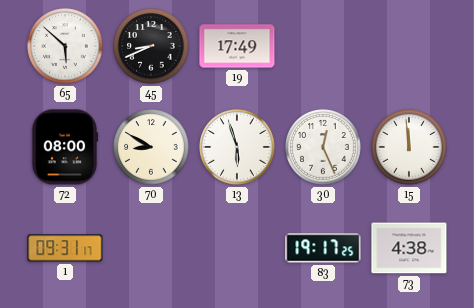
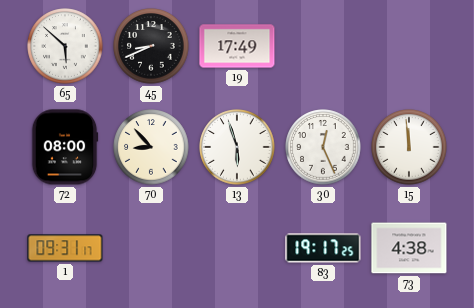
70: 8:50 -> 8:53
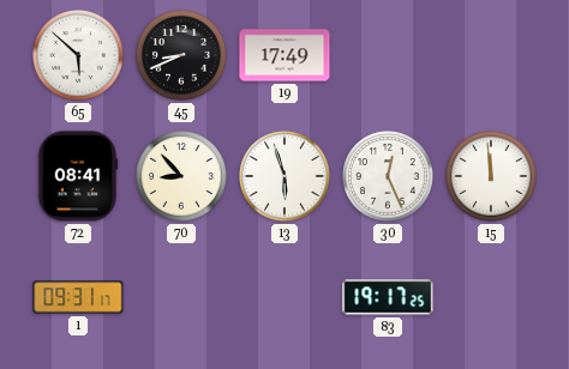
72: 08:00 -> 08:41
73: 4:38 -> none
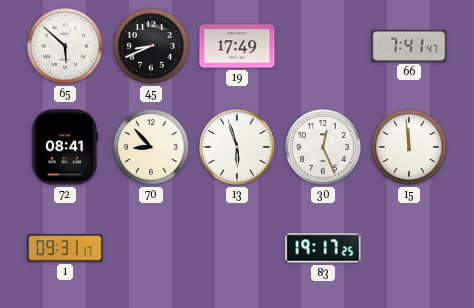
66: none -> 7:41
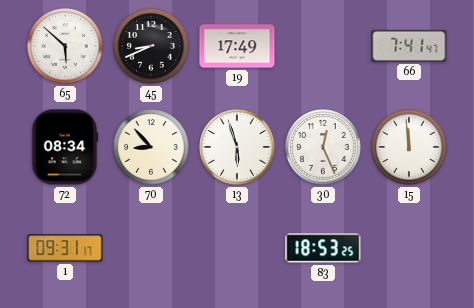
72: 08:41 -> 08:34
83: 19:17 -> 18:53
